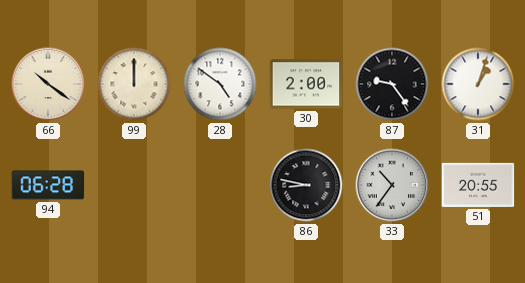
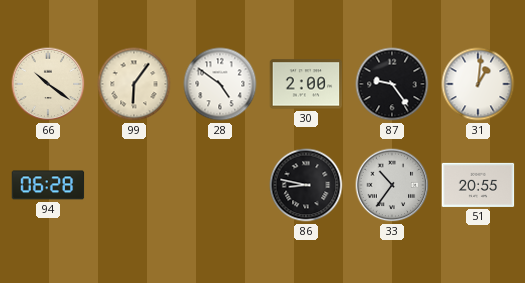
99: 12:00 -> 6:06
31: 1:03 -> 1:01
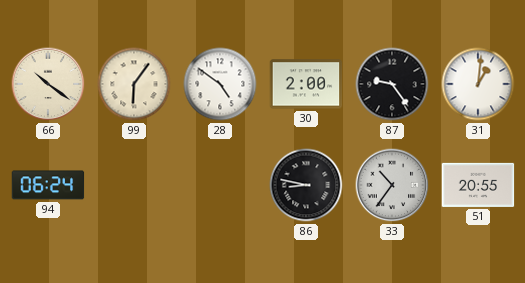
94: 06:28 -> 06:24
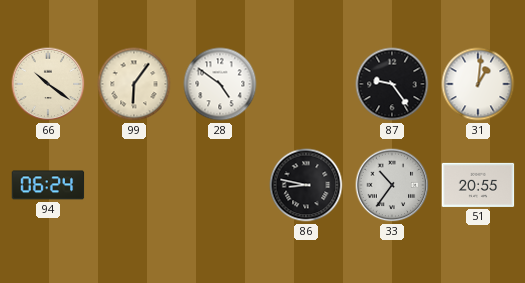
30: 2:00 -> none
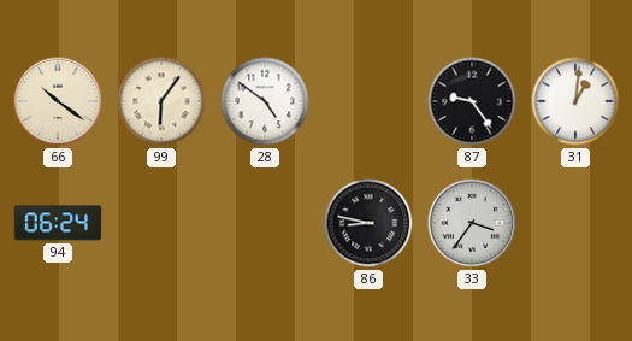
33: 10:36 -> 3:36
51: 20:55 -> none
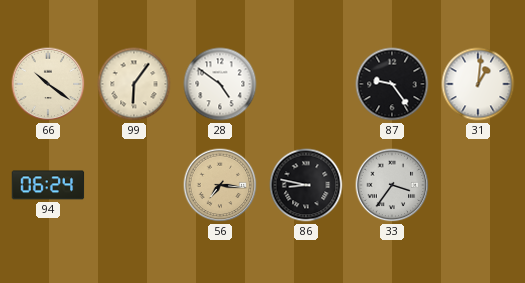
56: none -> 7:16
